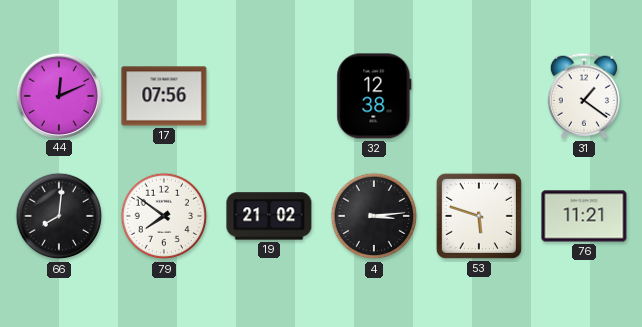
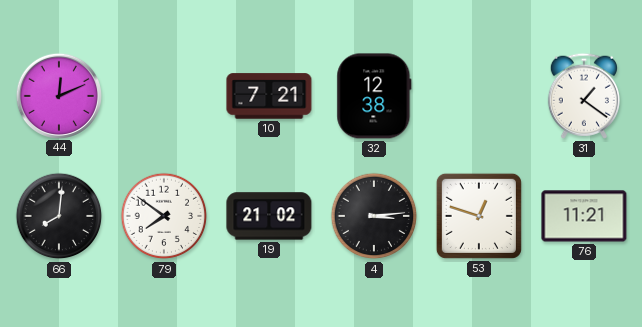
17: 07:56 -> none
10: none -> 7:21
53: 5:48 -> 12:48
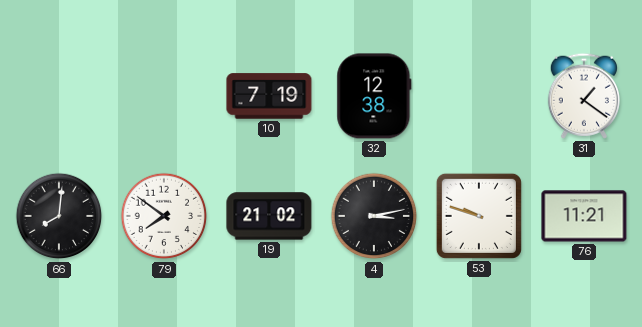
44: 12:11 -> none
10: 7:21 -> 7:19
4: 3:14 -> 3:13
53: 12:48 -> 9:48
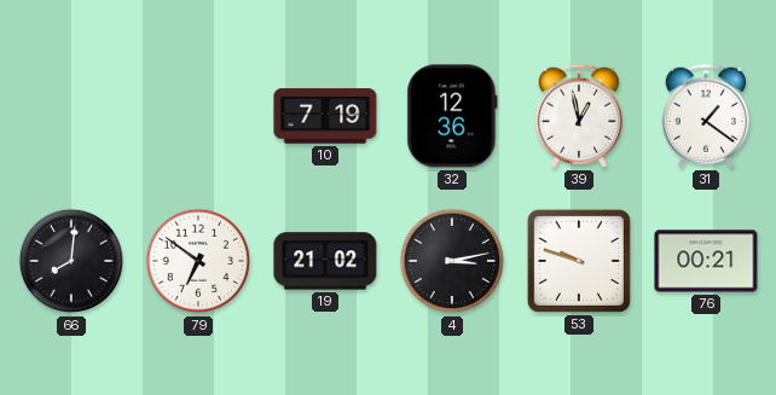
32: 12:38 -> 12:36
39: none -> 12:58
79: 7:51 -> 6:51
76: 11:21 -> 00:21
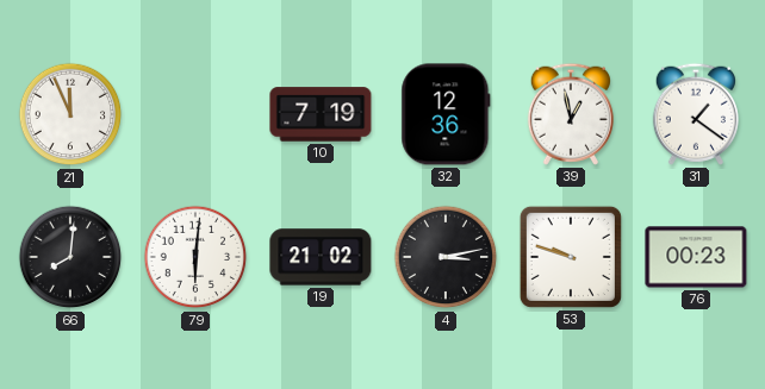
21: none -> 11:56
79: 6:51 -> 6:01
76: 00:21 -> 00:23
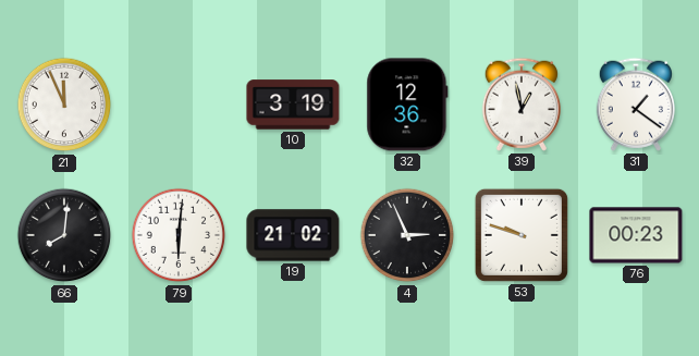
10: 7:19 -> 3:19
4: 3:13 -> 2:56
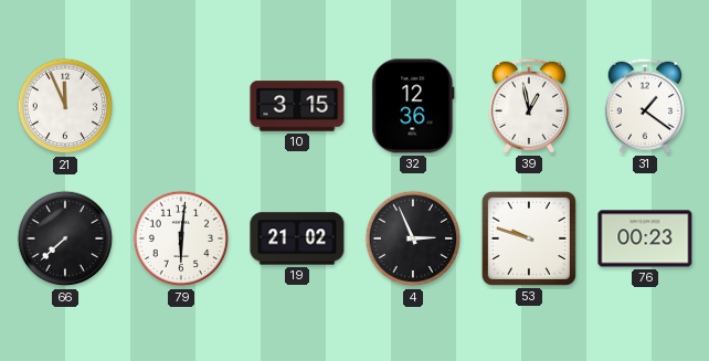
10: 3:19 -> 3:15
66: 8:01 -> 7:38
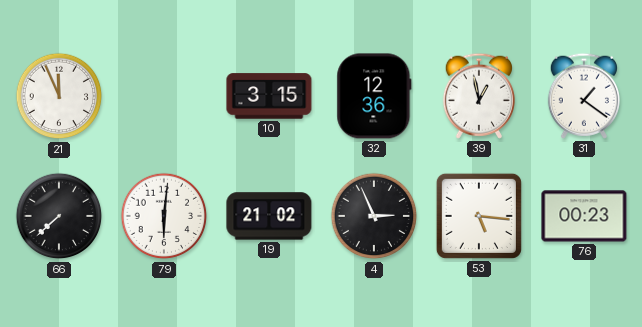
53: 9:48 -> 5:16
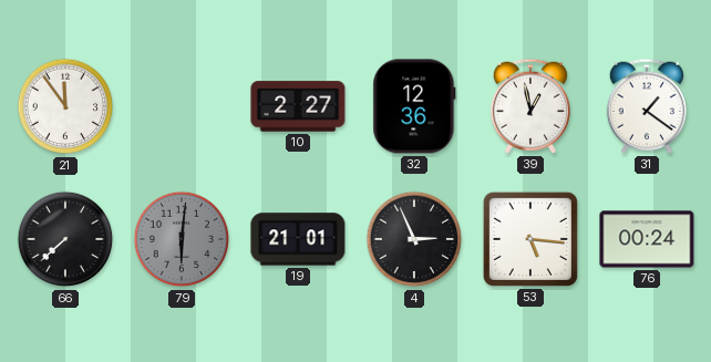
21: 11:56 -> 11:54
10: 3:15 -> 2:27
79 dial: white -> grey
19: 21:02 -> 21:01
76: 00:23 -> 00:24
